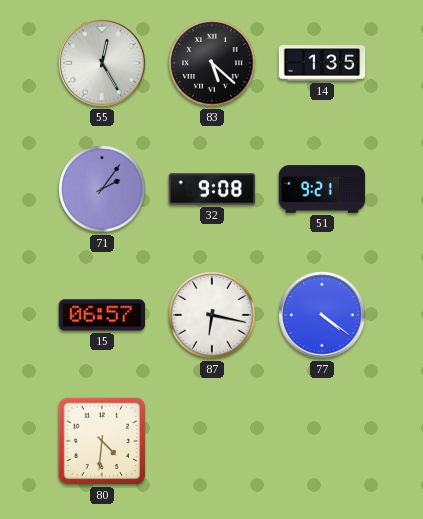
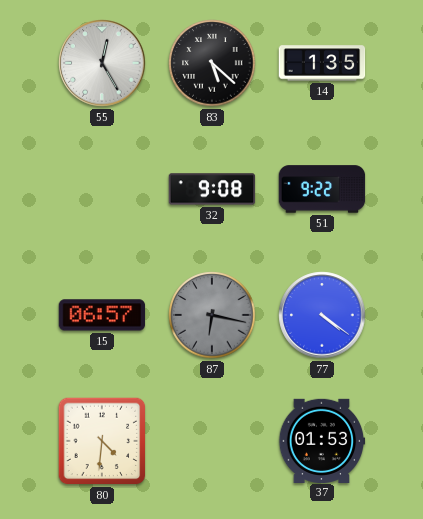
71: 2:06 -> none
51: 9:21 -> 9:22
87 dial: white -> grey
37: none -> 01:53
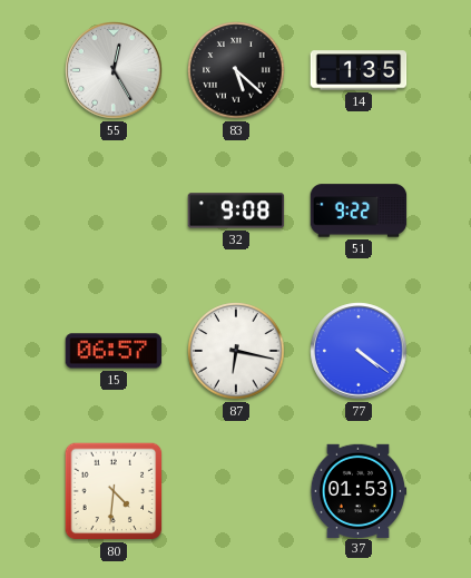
87 dial: grey -> white
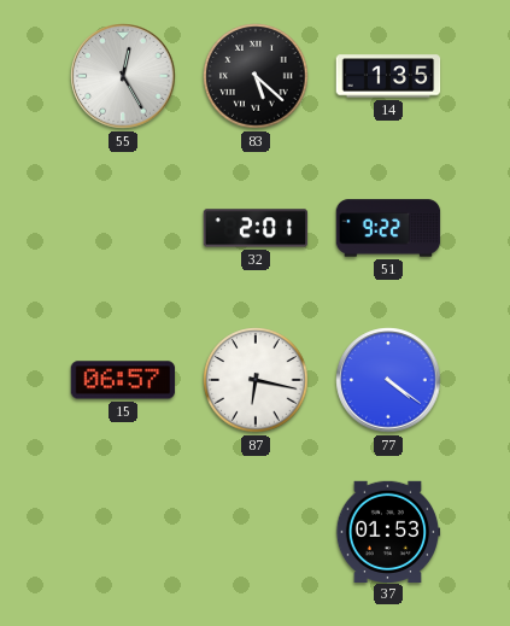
32: 9:08 -> 2:01
80: 4:31 -> none
